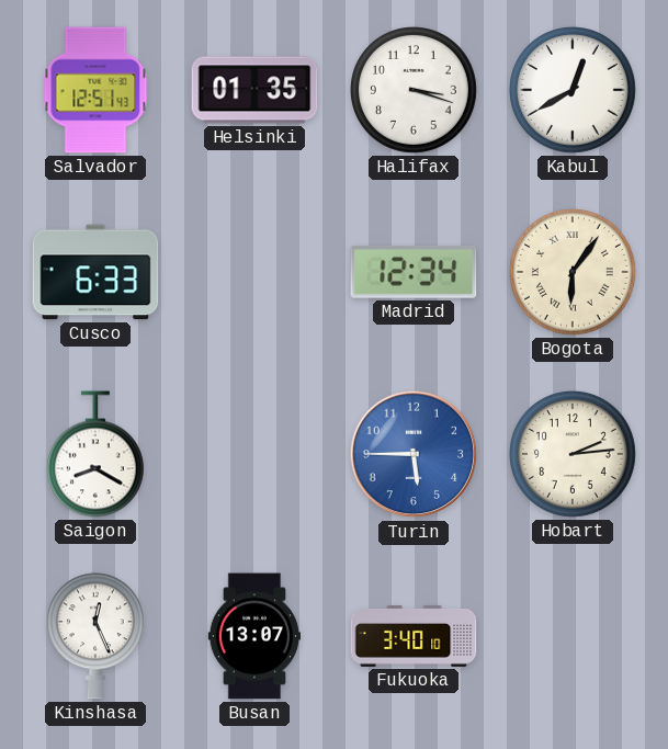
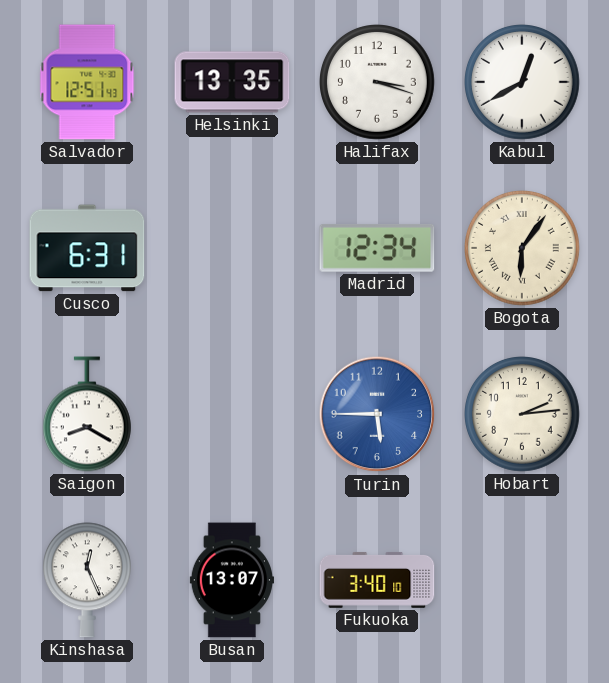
Helsinki: 01:35 -> 13:35
Cusco: 6:33 -> 6:31
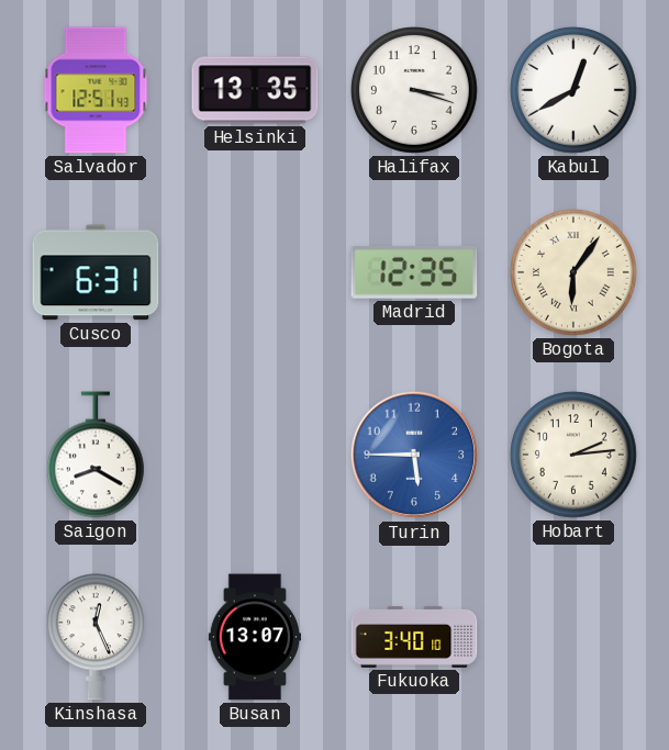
Madrid: 12:34 -> 12:35
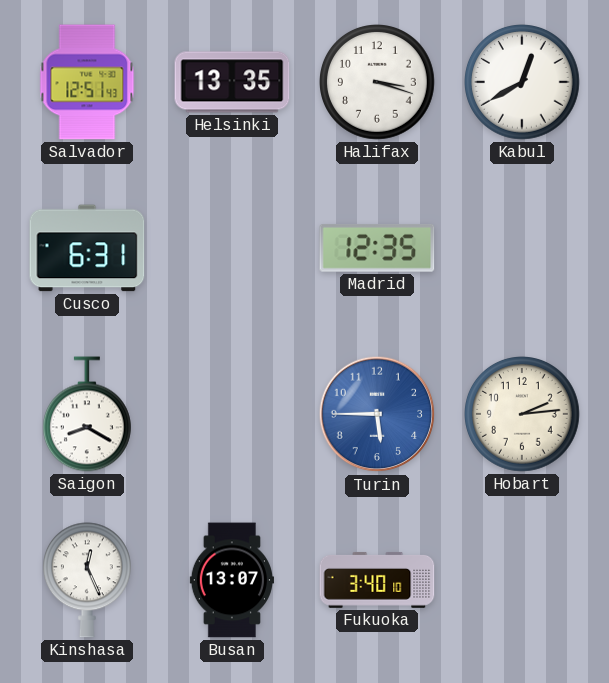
Bogota: 6:06 -> none
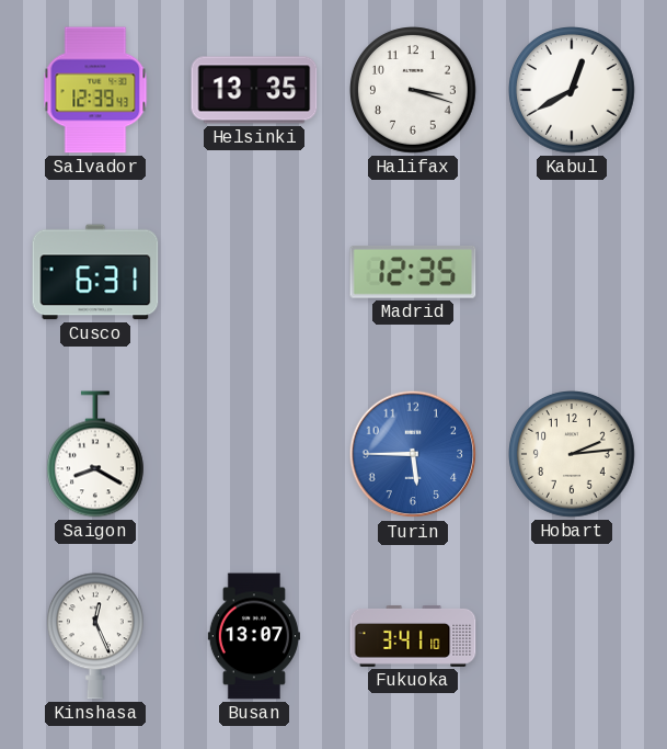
Salvador: 12:51 -> 12:39
Fukuoka: 3:40 -> 3:41
